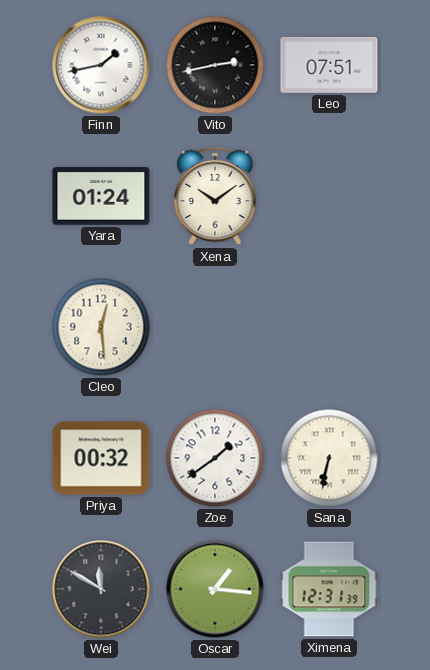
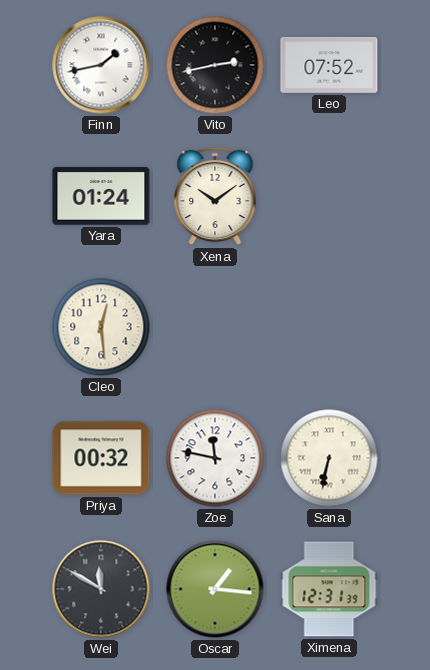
Leo: 07:51 -> 07:52
Zoe: 1:39 -> 11:47
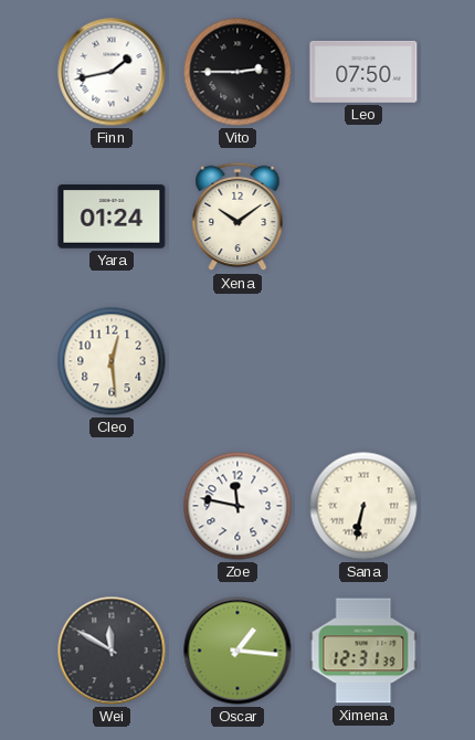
Vito: 2:43 -> 2:45
Leo: 07:52 -> 07:50
Priya: 00:32 -> none
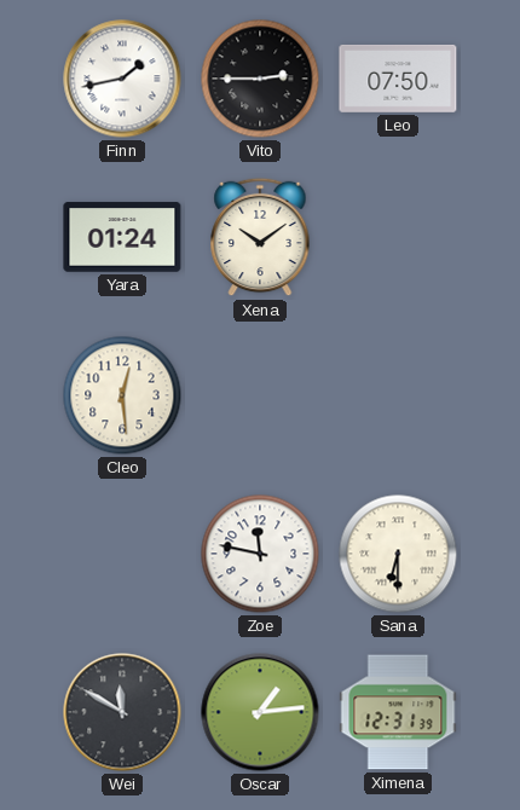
Sana: 6:32 -> 6:30
Oscar: 1:16 -> 1:14
